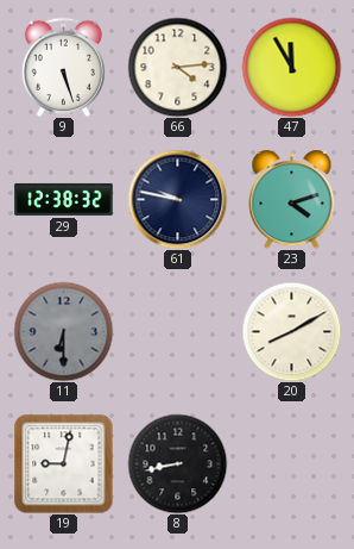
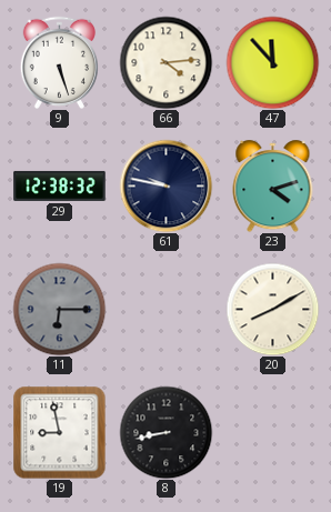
47: 11:55 -> 11:53
11: 6:30 -> 6:15
19: 9:02 -> 8:58
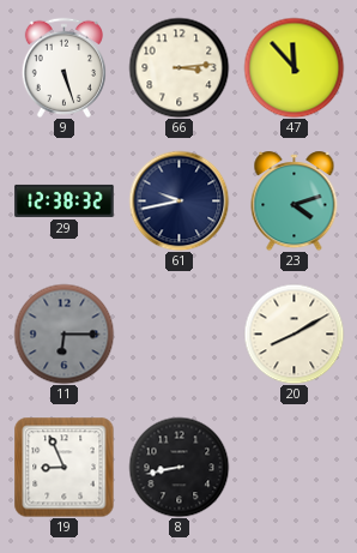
66: 4:14 -> 3:14
61: 9:47 -> 9:43
19: 8:58 -> 8:56
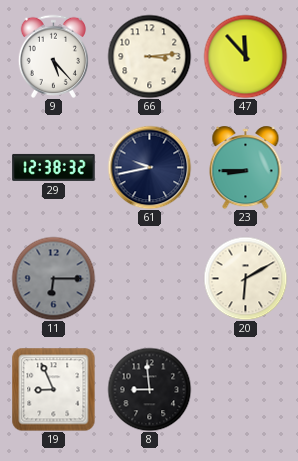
9: 5:27 -> 5:23
23: 4:12 -> 8:45
20: 8:10 -> 6:10
8: 8:43 -> 8:59
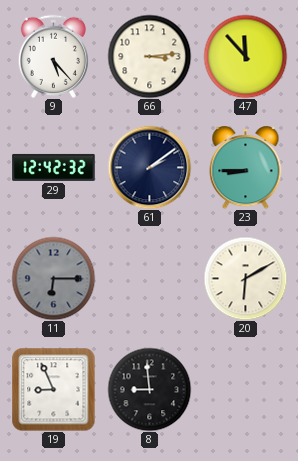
29: 12:38 -> 12:42
61: 9:43 -> 2:09
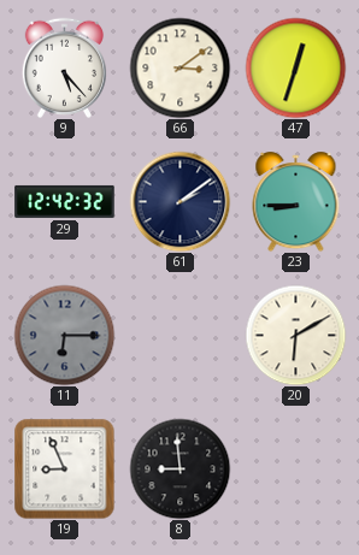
66: 3:14 -> 3:09
47: 11:53 -> 12:33
